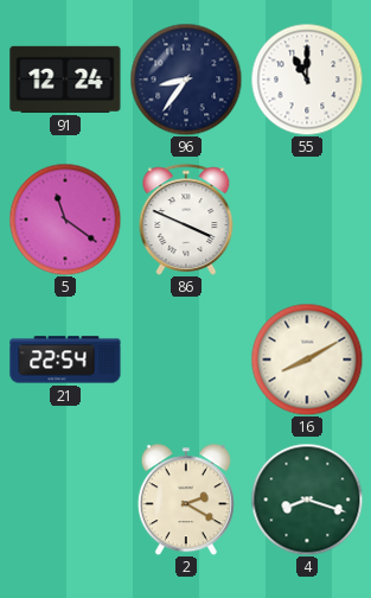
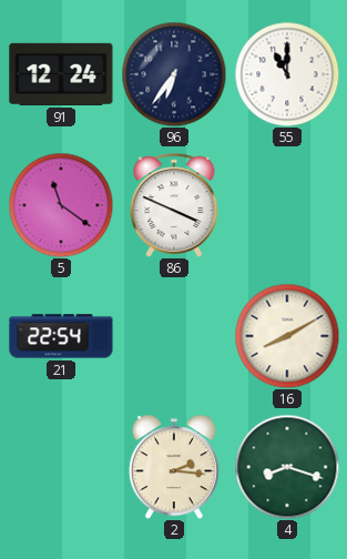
96: 8:36 -> 6:36
2: 2:20 -> 2:16
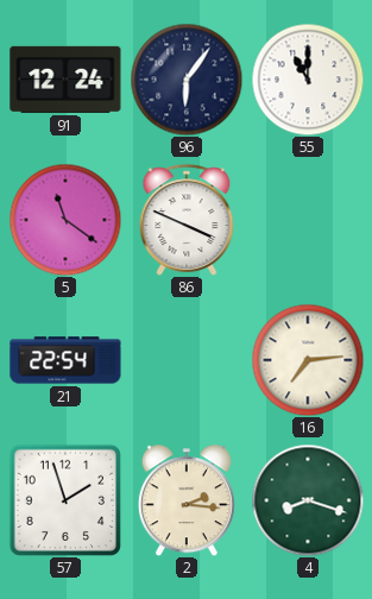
96: 6:36 -> 6:06
16: 8:10 -> 7:14
57: none -> 1:57
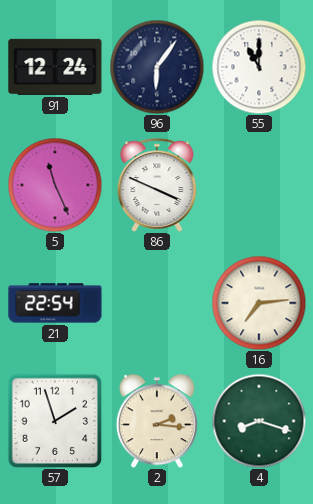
5: 11:21 -> 11:26
